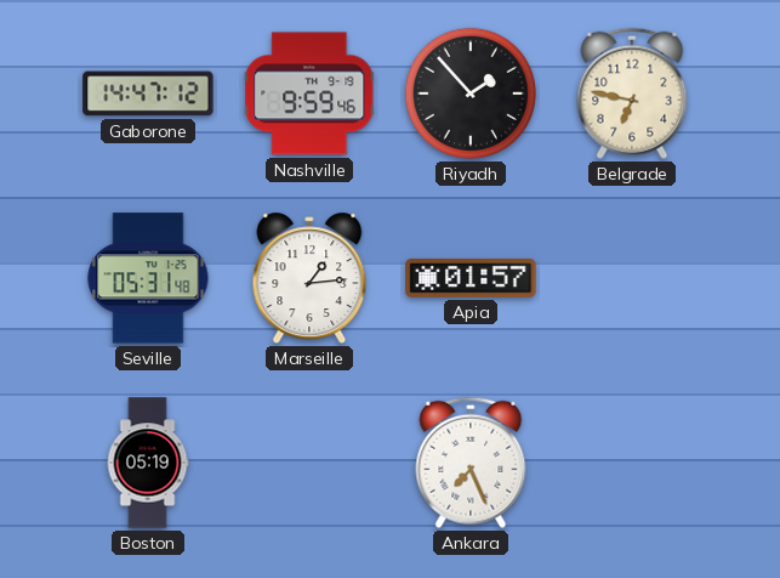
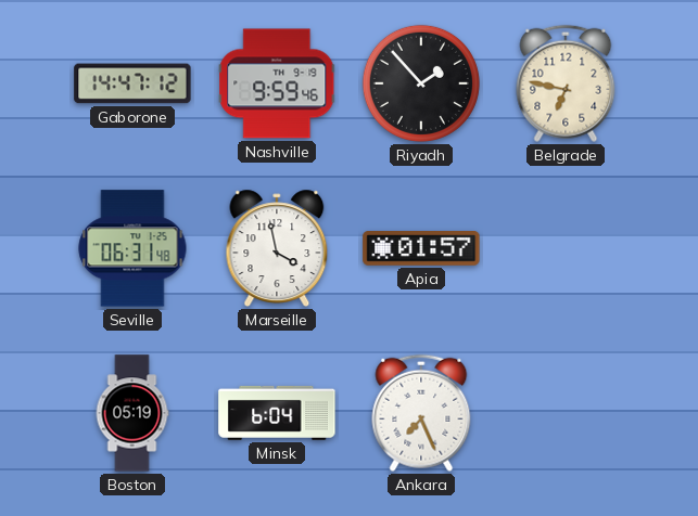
Seville: 05:31 -> 06:31
Marseille: 1:14 -> 3:58
Minsk: none -> 6:04
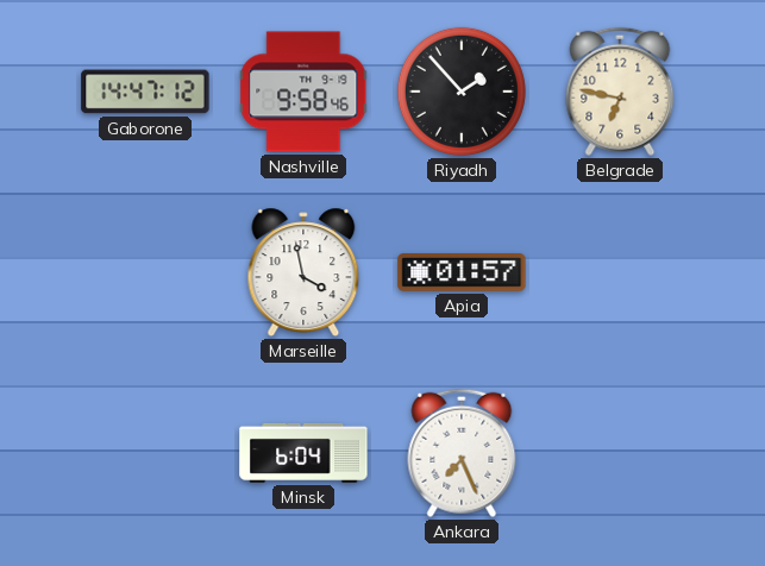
Nashville: 9:59 -> 9:58
Seville: 06:31 -> none
Boston: 05:19 -> none
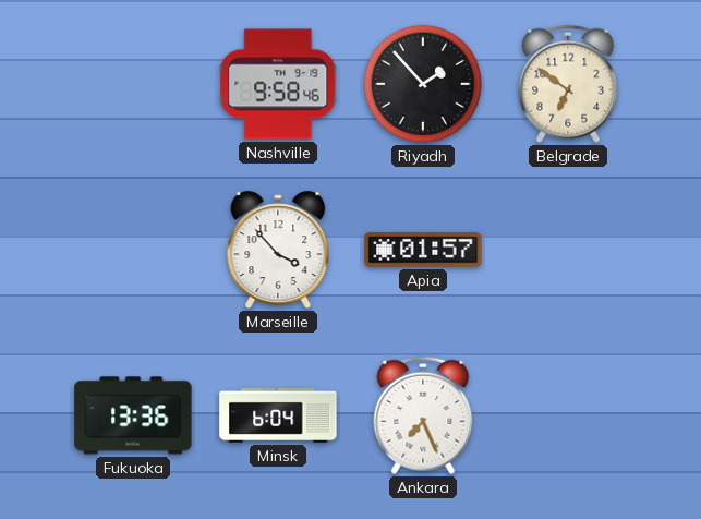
Gaborone: 14:47 -> none
Belgrade: 6:47 -> 6:51
Marseille: 3:58 -> 3:53
Fukuoka: none -> 13:36
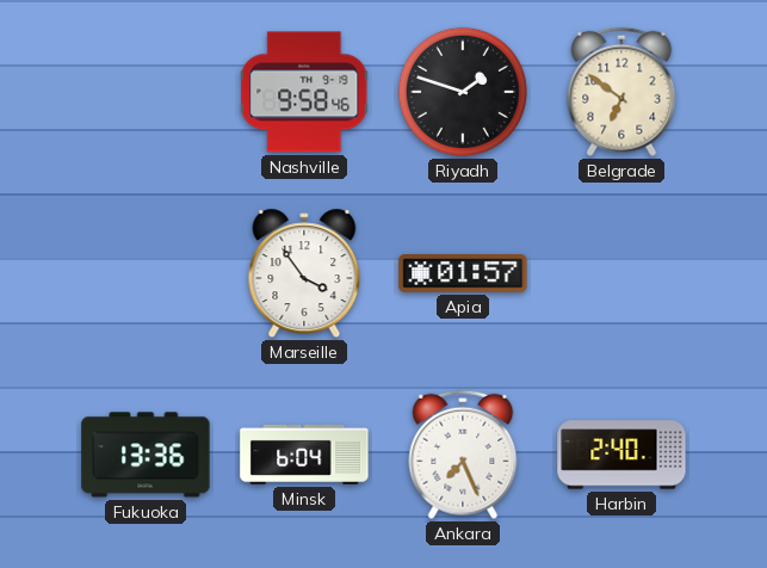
Riyadh: 1:53 -> 1:48
Marseille: 3:53 -> 3:54
Harbin: none -> 2:40
